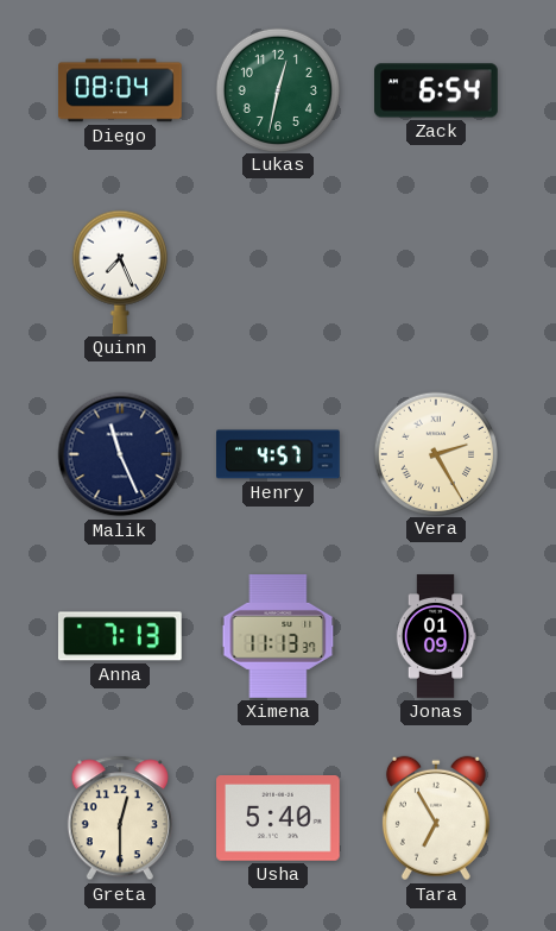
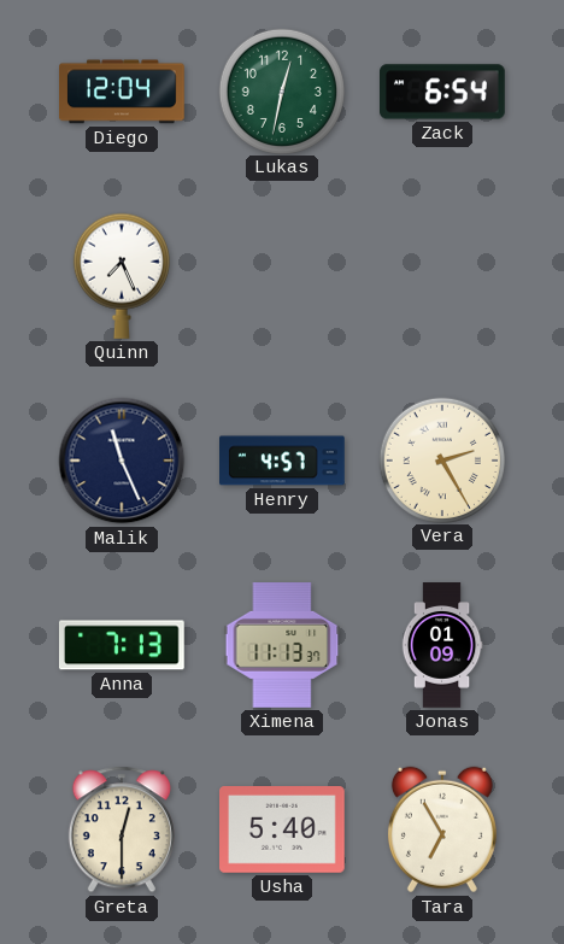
Diego: 08:04 -> 12:04
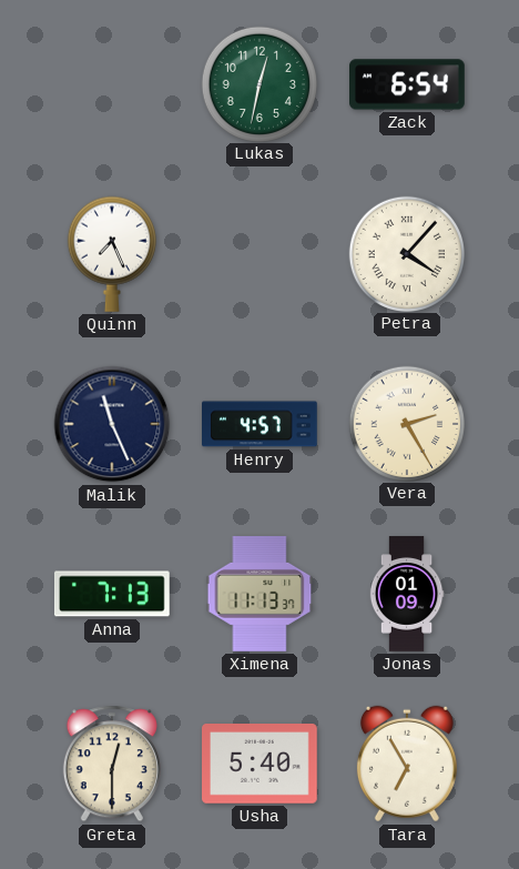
Diego: 12:04 -> none
Petra: none -> 4:07
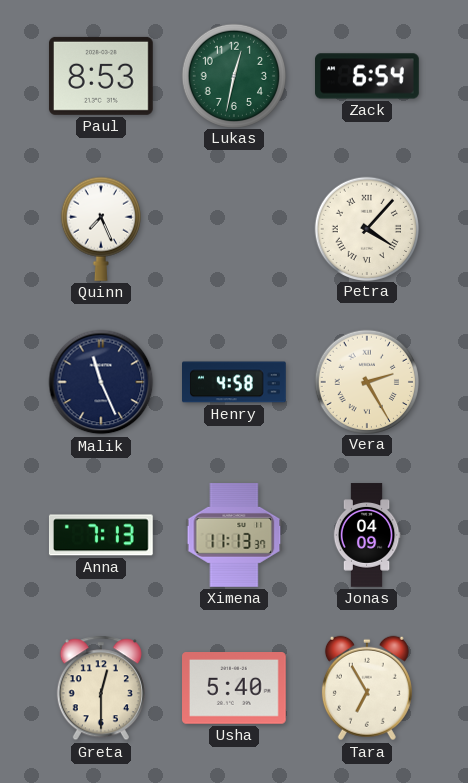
Paul: none -> 8:53
Henry: 4:57 -> 4:58
Jonas: 01:09 -> 04:09
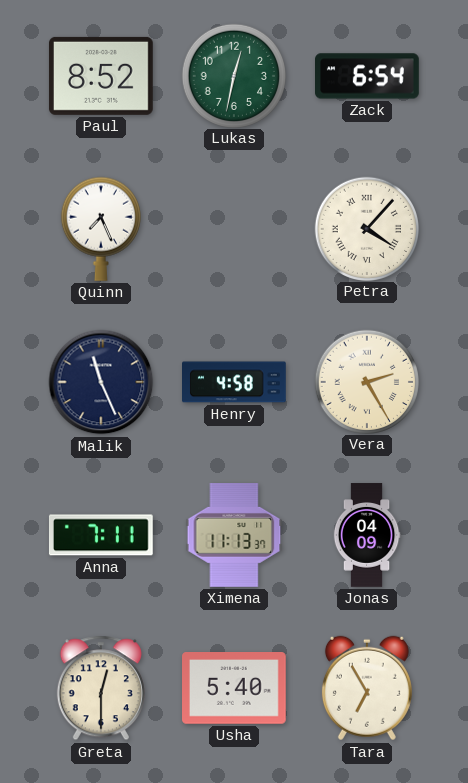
Paul: 8:53 -> 8:52
Anna: 7:13 -> 7:11
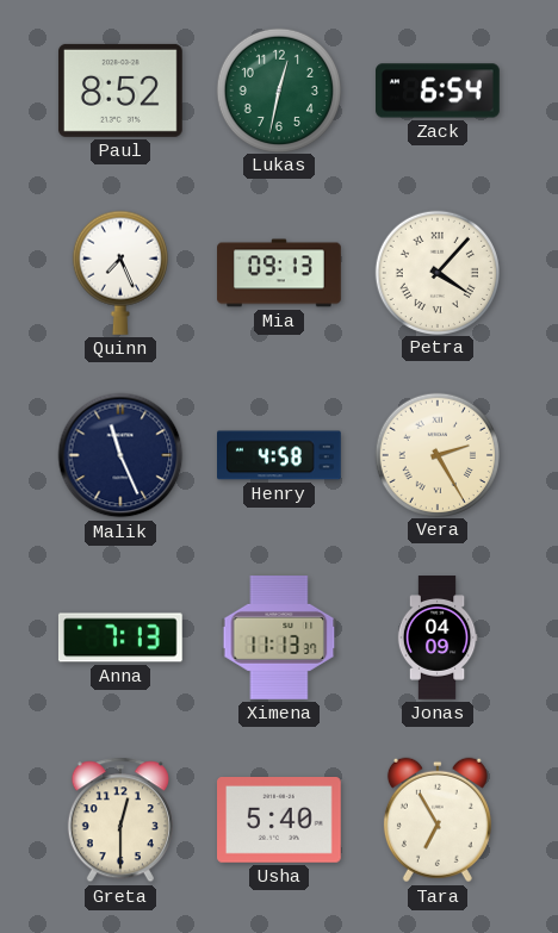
Mia: none -> 09:13
Anna: 7:11 -> 7:13
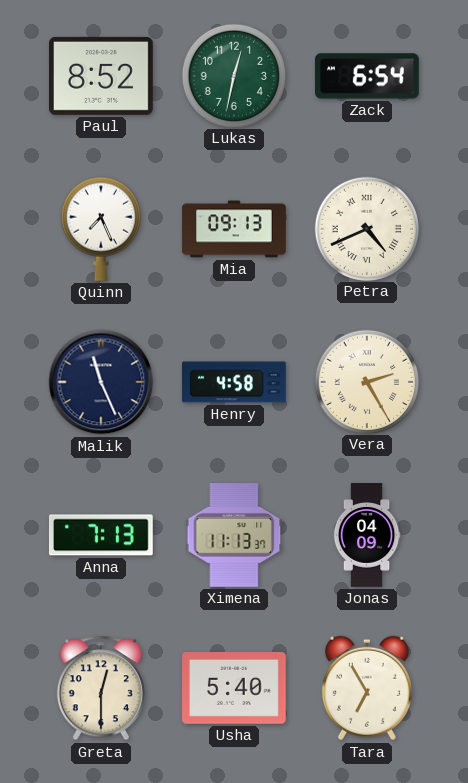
Petra: 4:07 -> 4:41
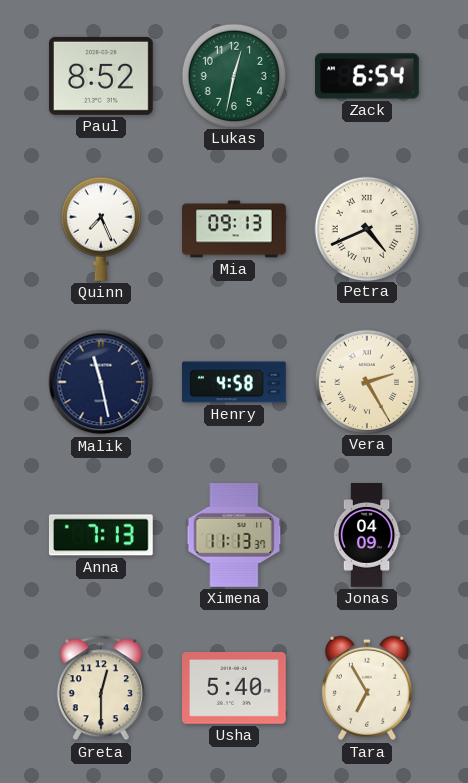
Malik: 11:26 -> 11:28
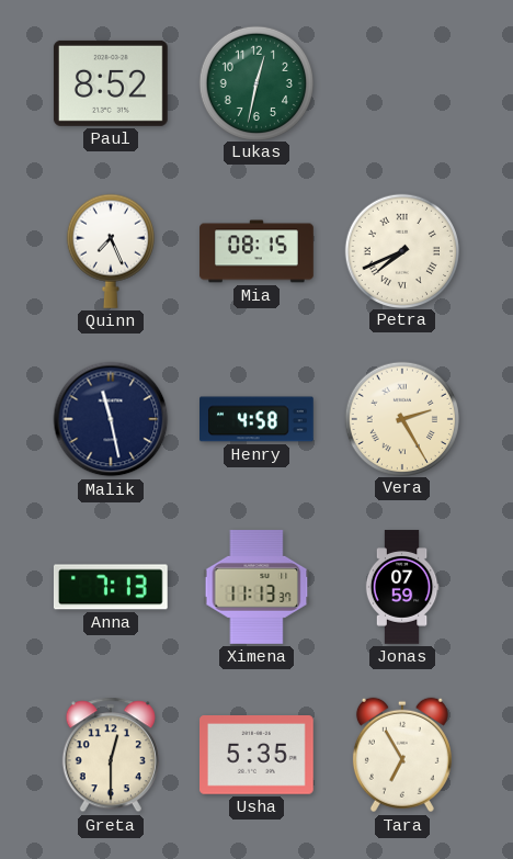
Zack: 6:54 -> none
Mia: 09:13 -> 08:15
Petra: 4:41 -> 7:41
Jonas: 04:09 -> 07:59
Usha: 5:40 -> 5:35
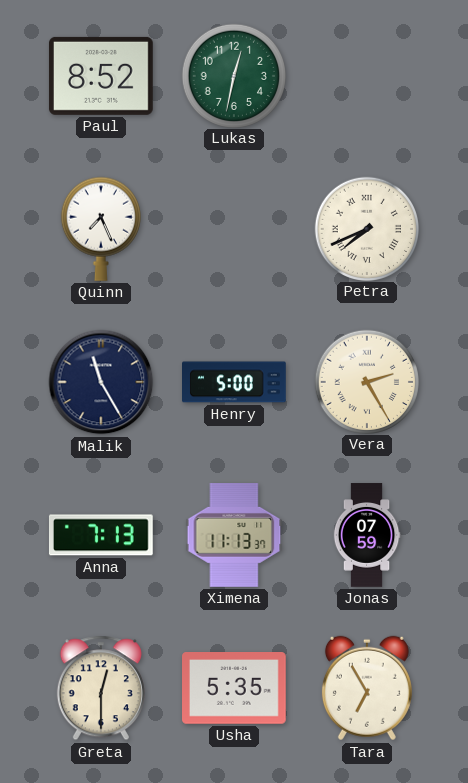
Mia: 08:15 -> none
Malik: 11:28 -> 11:25
Henry: 4:58 -> 5:00
